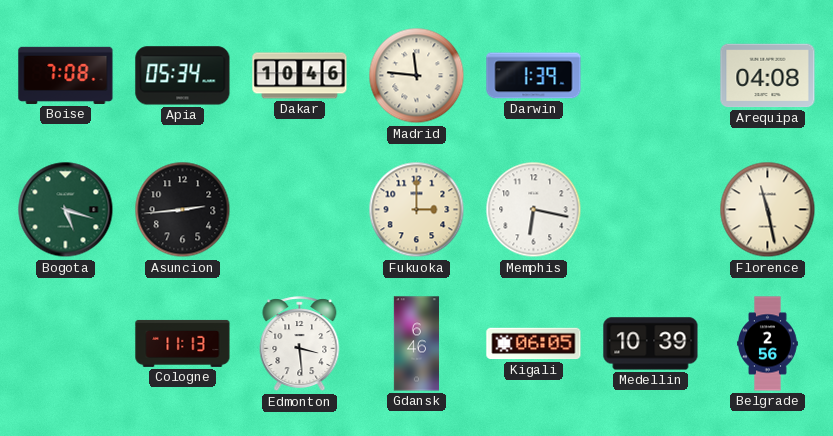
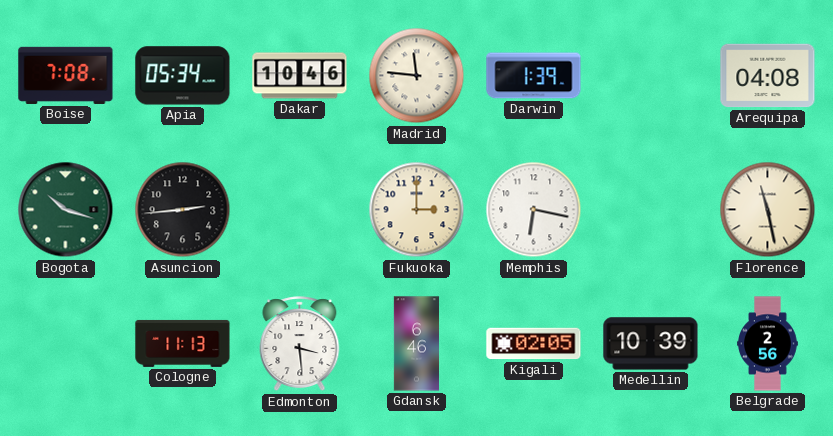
Bogota: 5:18 -> 10:18
Kigali: 06:05 -> 02:05
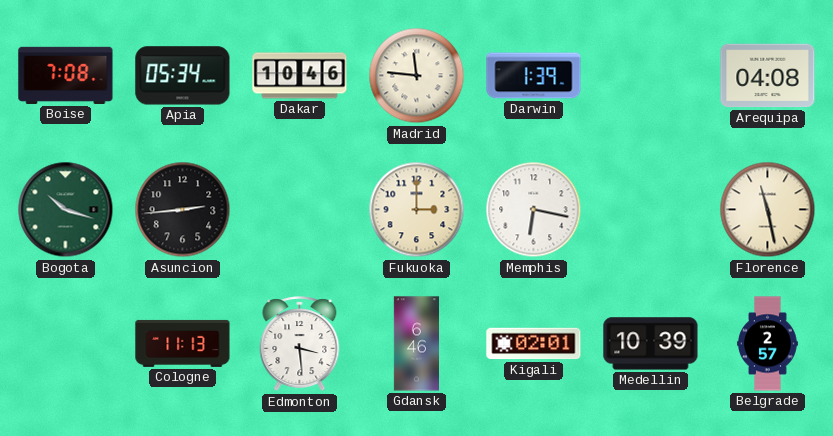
Kigali: 02:05 -> 02:01
Belgrade: 2:56 -> 2:57
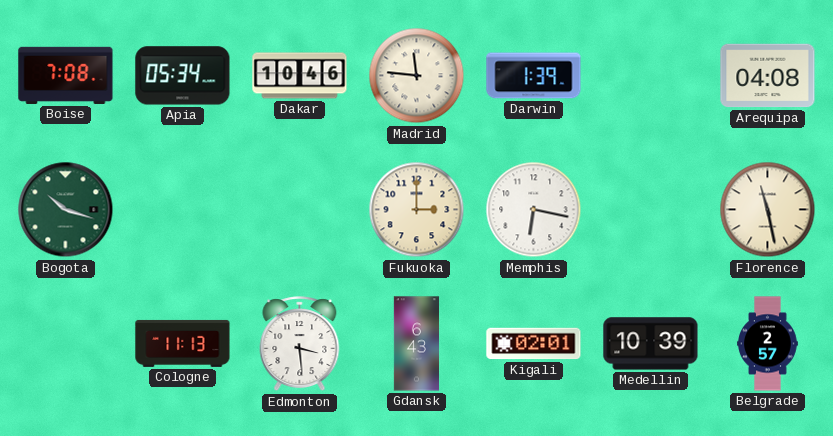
Asuncion: 2:44 -> none
Gdansk: 6:46 -> 6:43
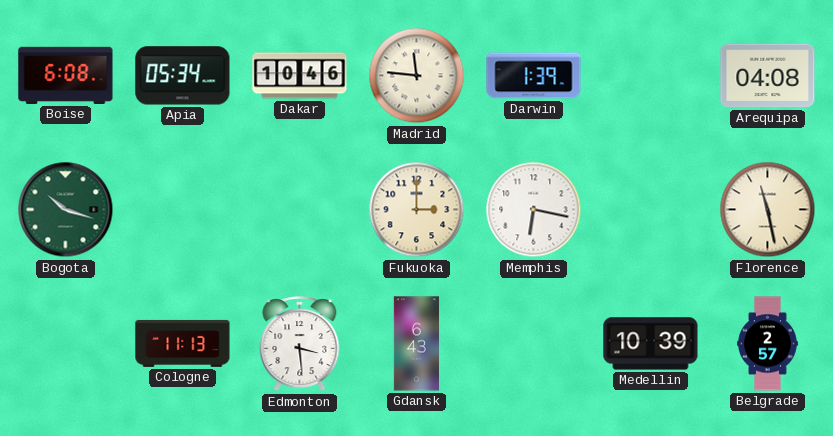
Boise: 7:08 -> 6:08
Kigali: 02:01 -> none
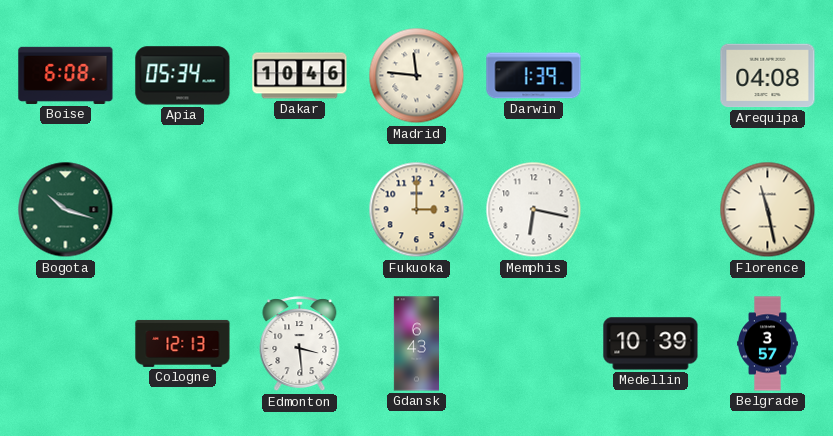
Cologne: 11:13 -> 12:13
Belgrade: 2:57 -> 3:57
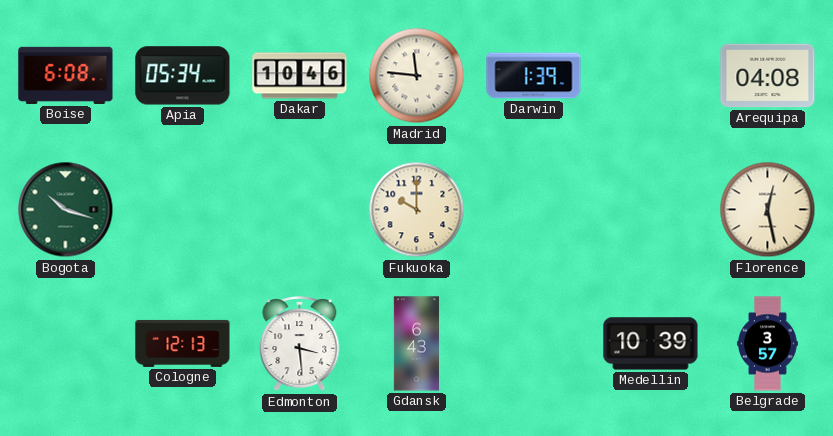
Fukuoka: 3:00 -> 10:00
Memphis: 6:17 -> none
Florence: 11:28 -> 12:28
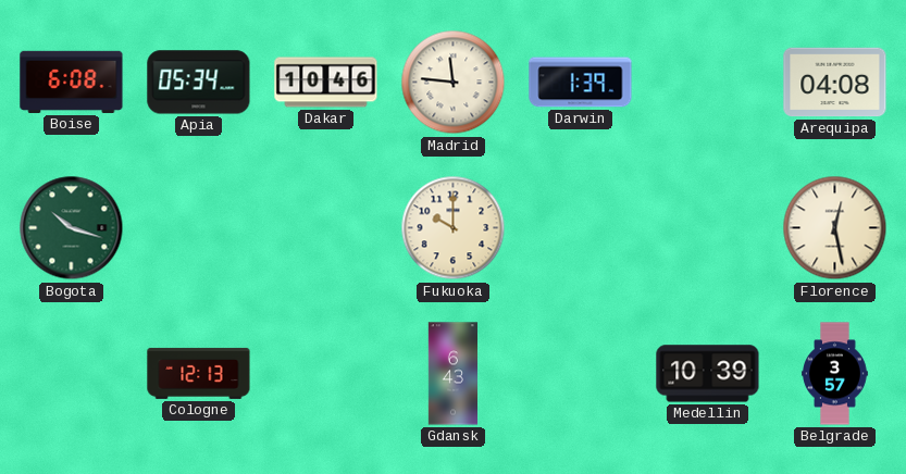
Edmonton: 3:29 -> none
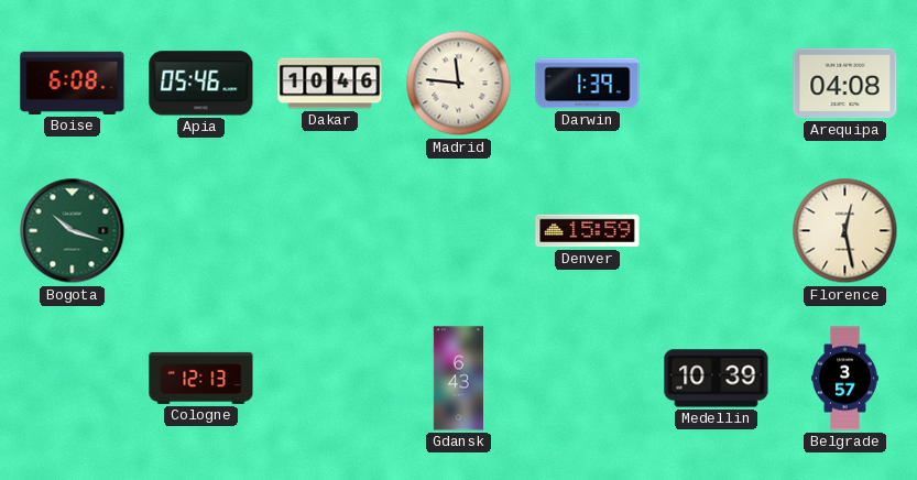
Apia: 05:34 -> 05:46
Fukuoka: 10:00 -> none
Denver: none -> 15:59
